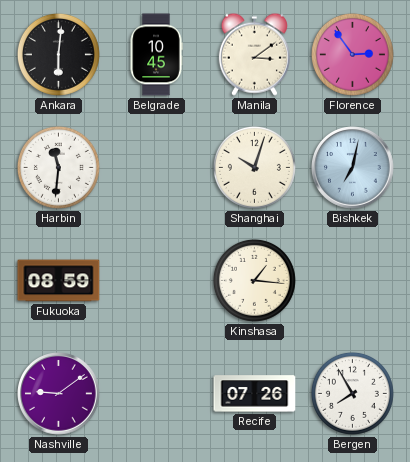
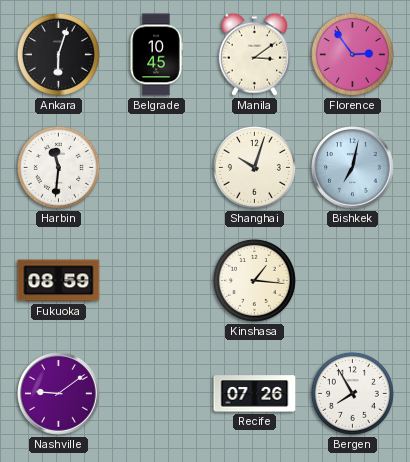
Ankara: 6:01 -> 6:03
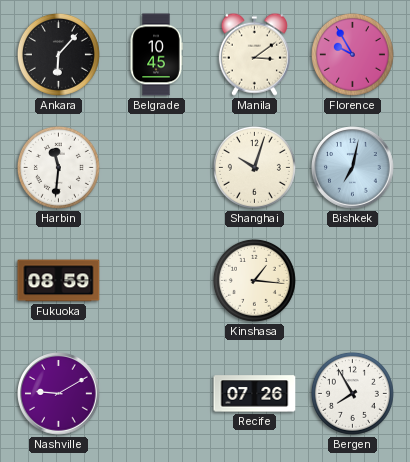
Ankara: 6:03 -> 6:07
Florence: 2:54 -> 9:55
Nashville: 9:09 -> 9:10
